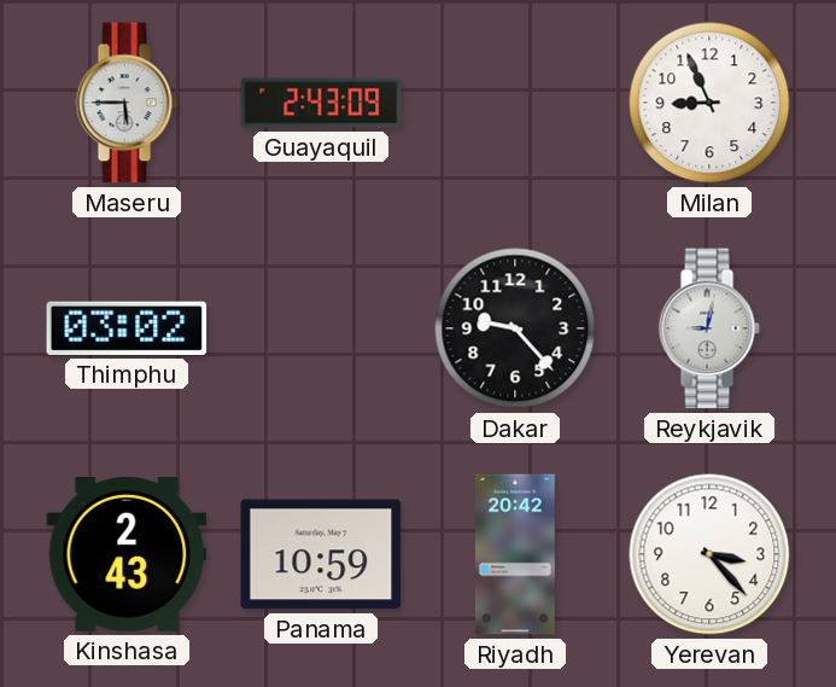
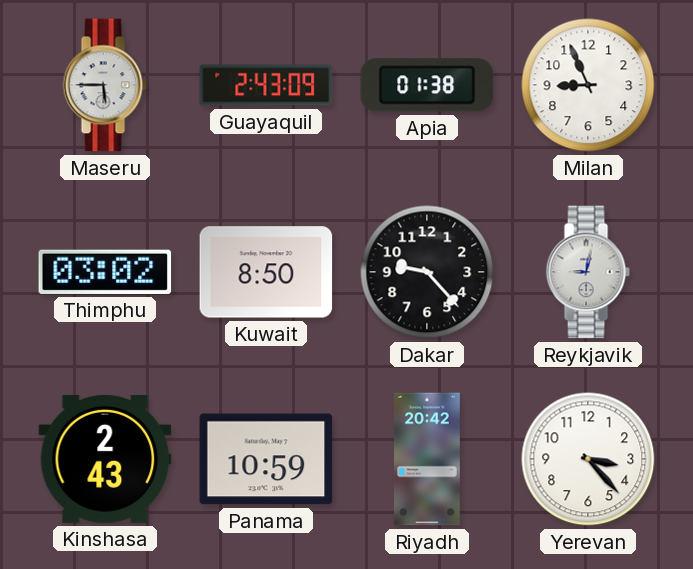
Apia: none -> 01:38
Kuwait: none -> 8:50
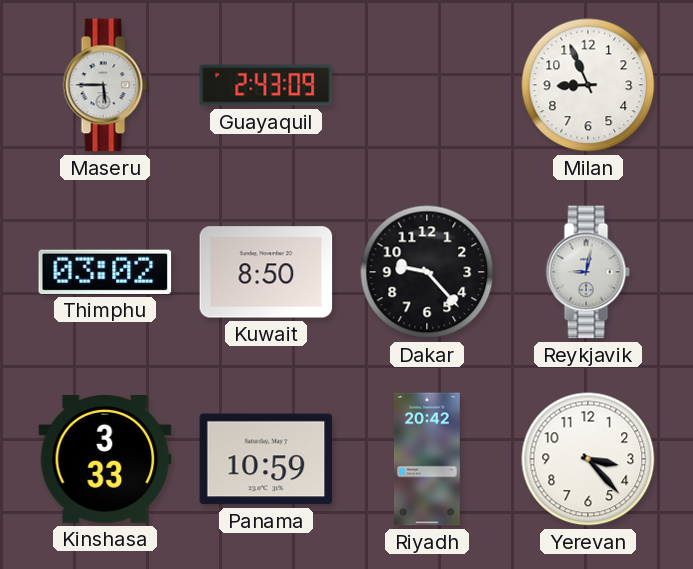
Apia: 01:38 -> none
Kinshasa: 2:43 -> 3:33
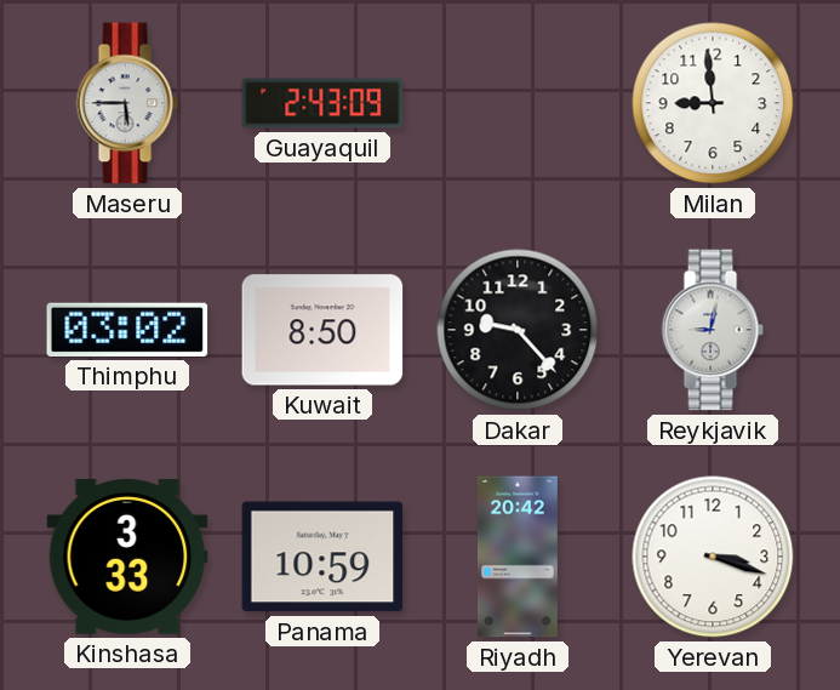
Milan: 8:56 -> 8:59
Yerevan: 3:23 -> 3:18
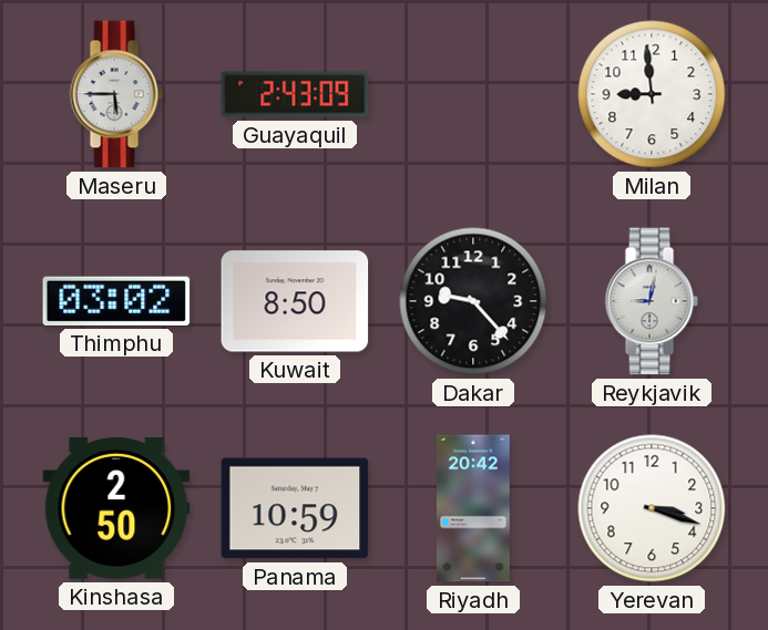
Kinshasa: 3:33 -> 2:50
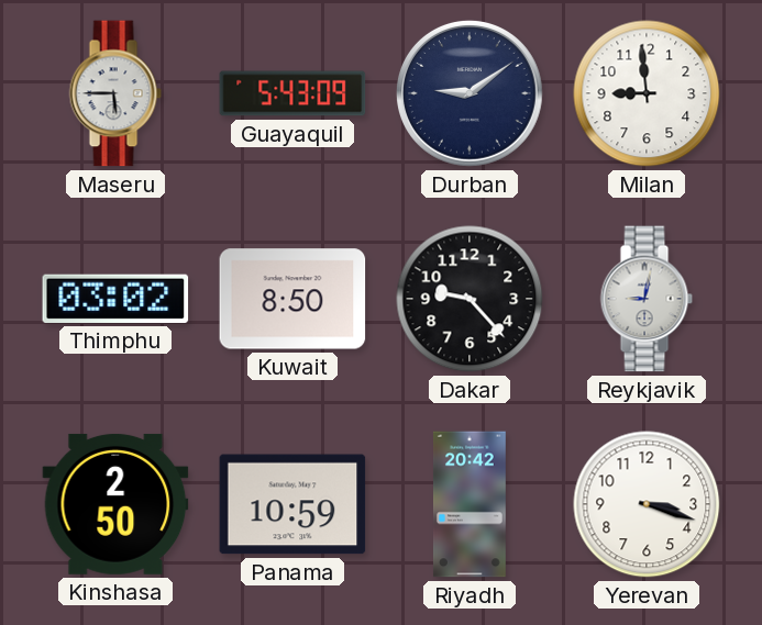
Guayaquil: 2:43 -> 5:43
Durban: none -> 9:09
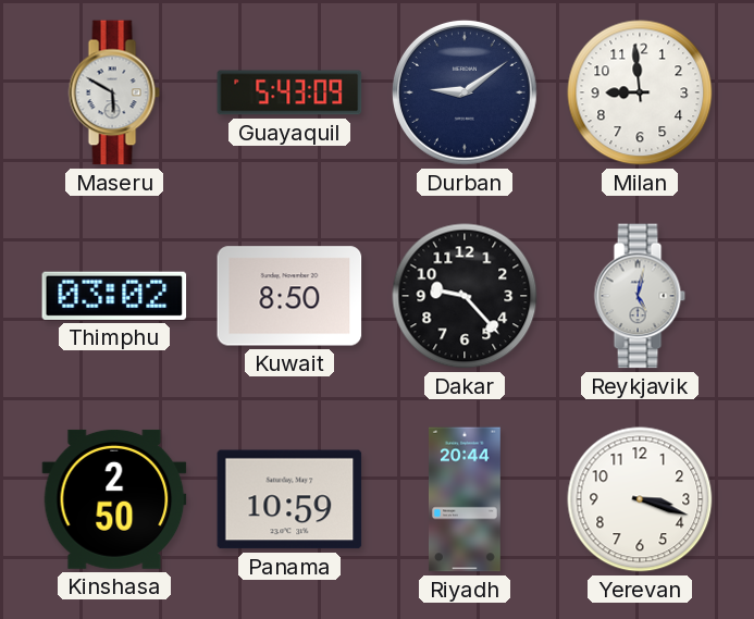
Maseru: 5:45 -> 5:50
Reykjavik: 9:02 -> 5:02
Riyadh: 20:42 -> 20:44
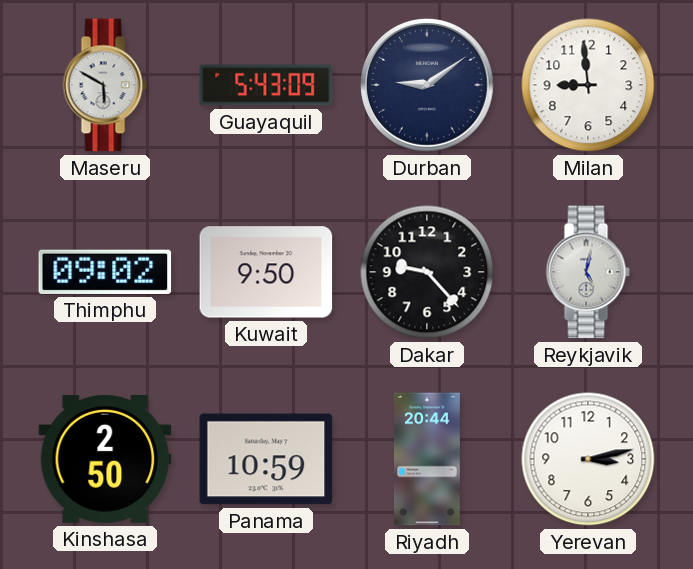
Thimphu: 03:02 -> 09:02
Kuwait: 8:50 -> 9:50
Yerevan: 3:18 -> 3:13
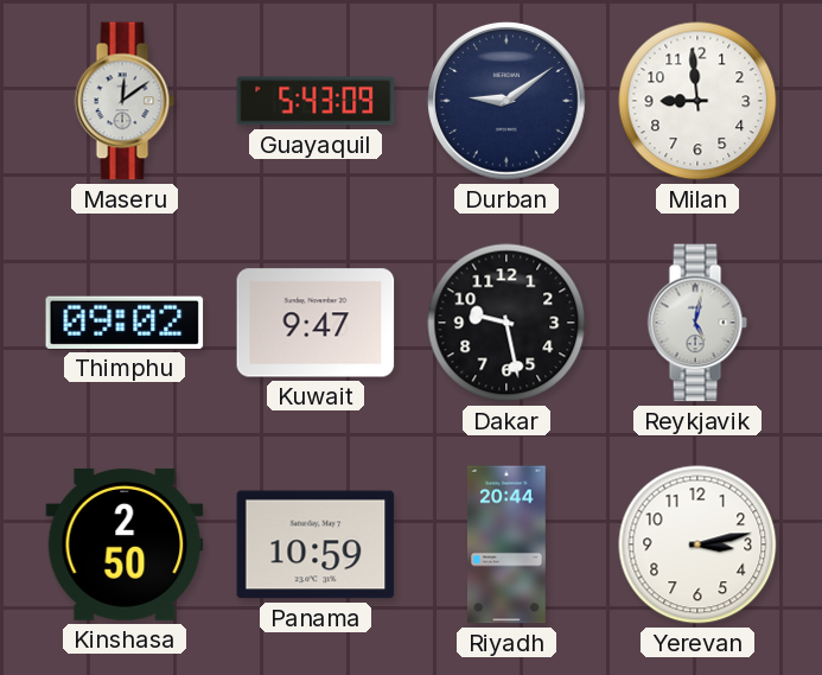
Maseru: 5:50 -> 12:09
Kuwait: 9:50 -> 9:47
Dakar: 9:23 -> 9:28
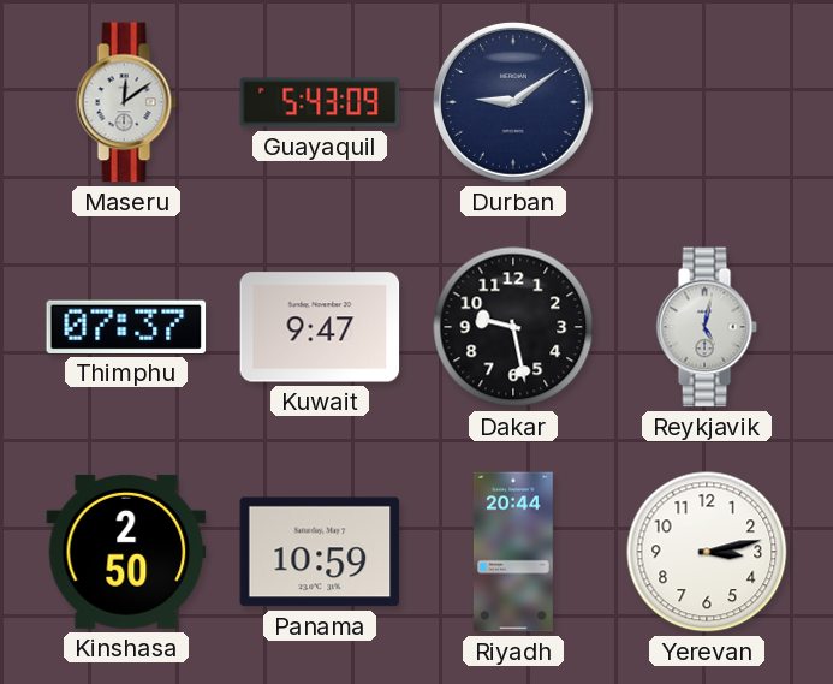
Milan: 8:59 -> none
Thimphu: 09:02 -> 07:37
